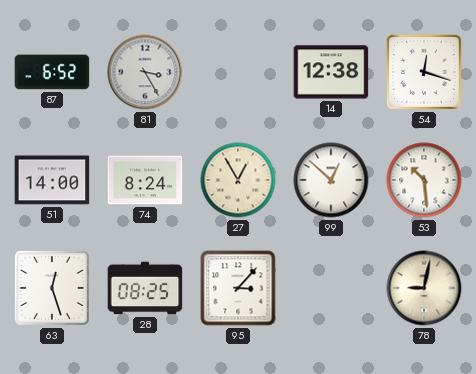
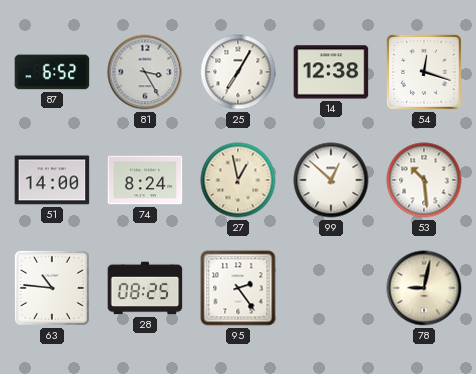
25: none -> 7:05
27: 12:55 -> 12:58
63: 12:27 -> 10:46
95: 3:07 -> 2:24
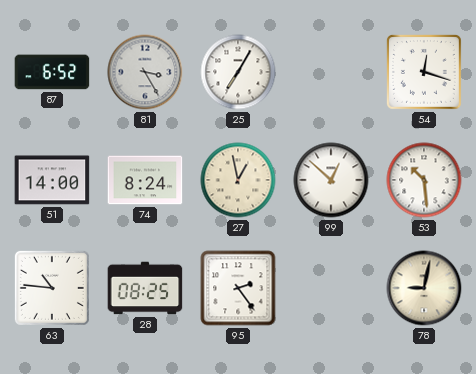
14: 12:38 -> none
